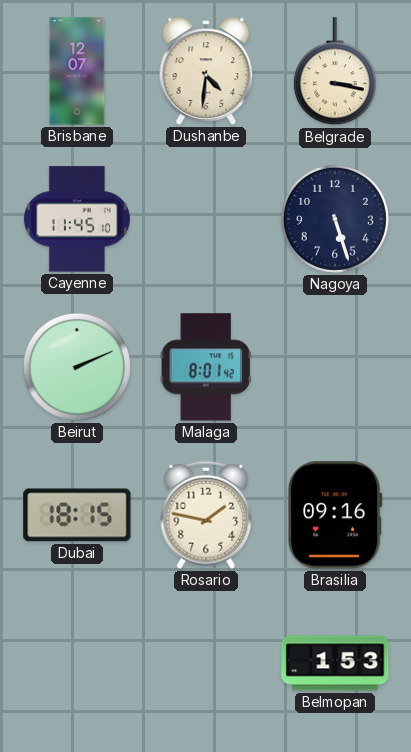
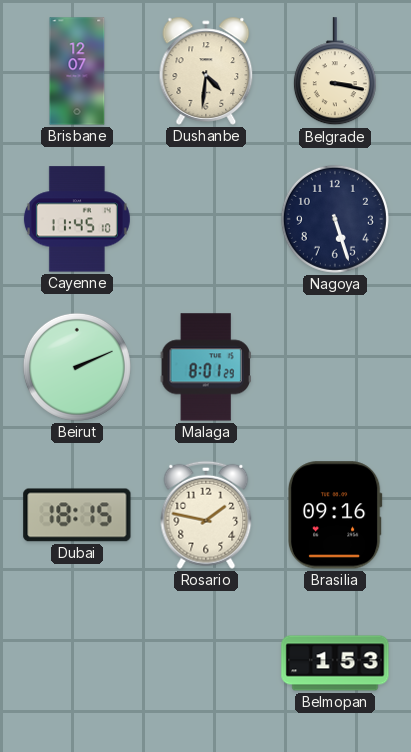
Malaga: 8:01:42 -> 8:01:29
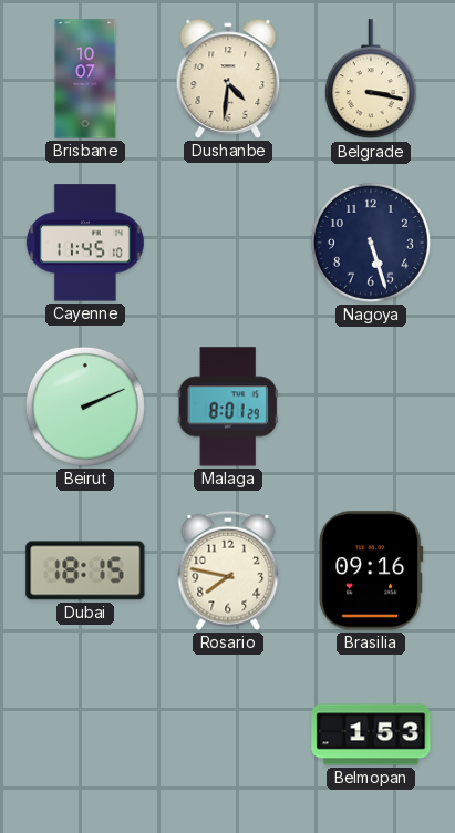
Brisbane: 12:07 -> 10:07
Rosario: 1:47 -> 7:47
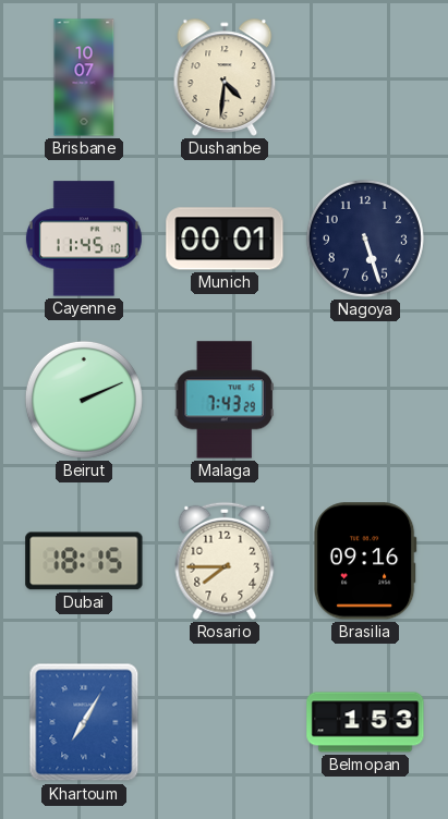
Belgrade: 3:17 -> none
Munich: none -> 00:01
Malaga: 8:01 -> 7:43
Rosario: 7:47 -> 7:45
Khartoum: none -> 7:05
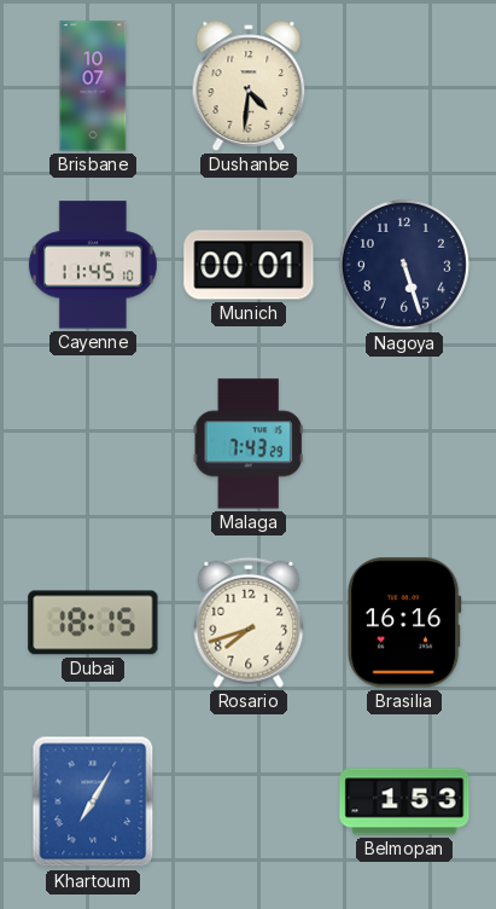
Beirut: 2:11 -> none
Rosario: 7:45 -> 7:42
Brasilia: 09:16 -> 16:16
